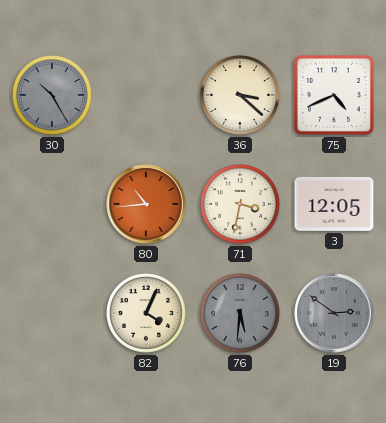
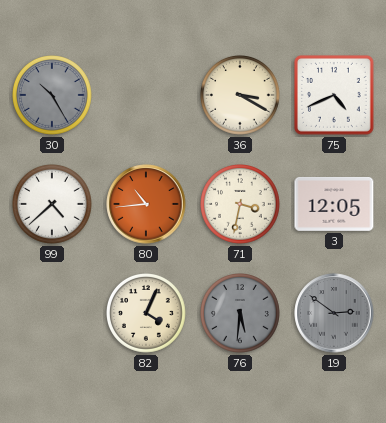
36: 3:22 -> 3:20
99: none -> 4:38
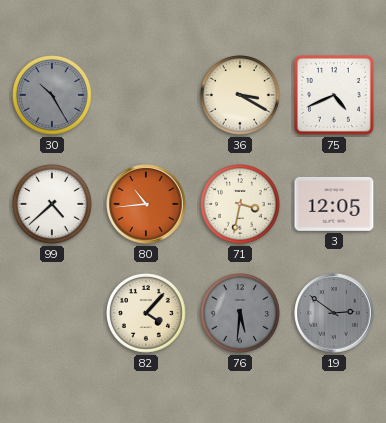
82: 4:04 -> 4:07
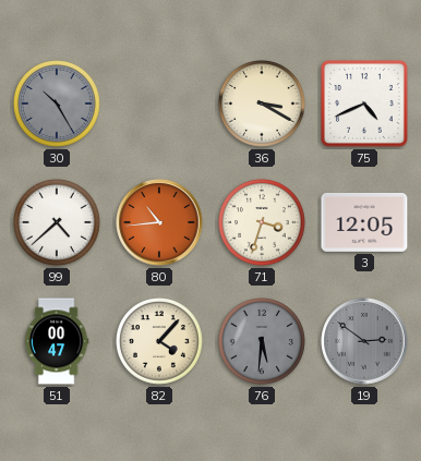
71: 3:32 -> 3:33
51: none -> 00:47
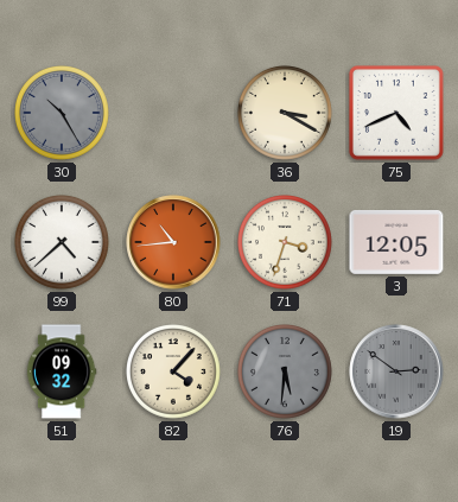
51: 00:47 -> 09:32
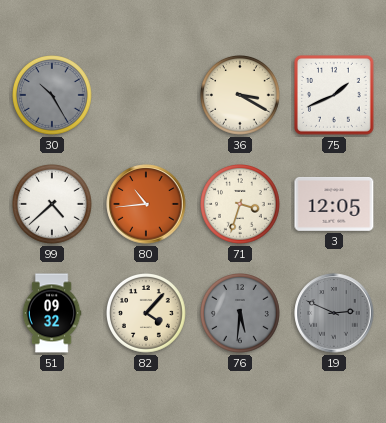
75: 4:41 -> 1:41
19: 2:51 -> 2:49
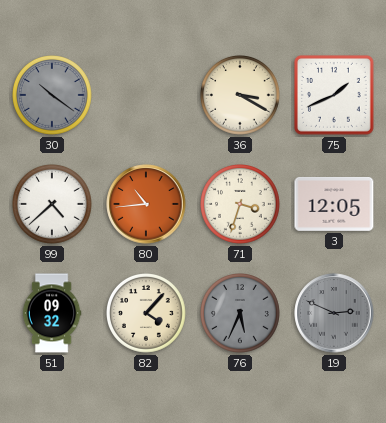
30: 10:25 -> 10:21
76: 5:31 -> 5:34
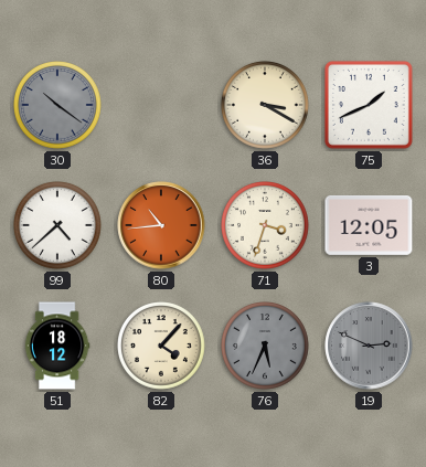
51: 09:32 -> 18:12
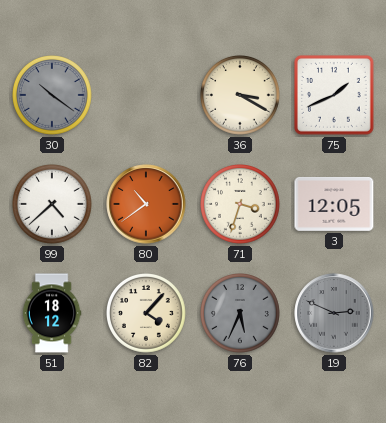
80: 10:44 -> 10:39
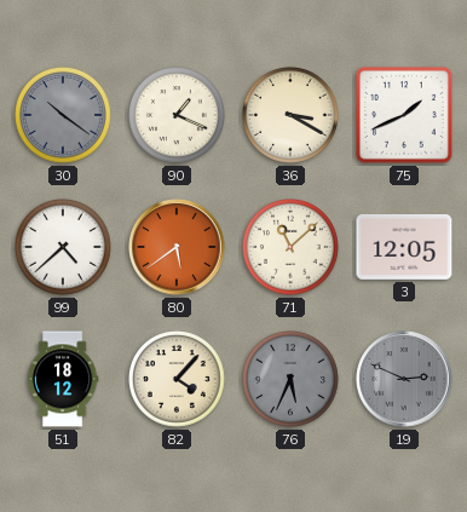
90: none -> 1:19
80: 10:39 -> 5:39
71: 3:33 -> 11:08
